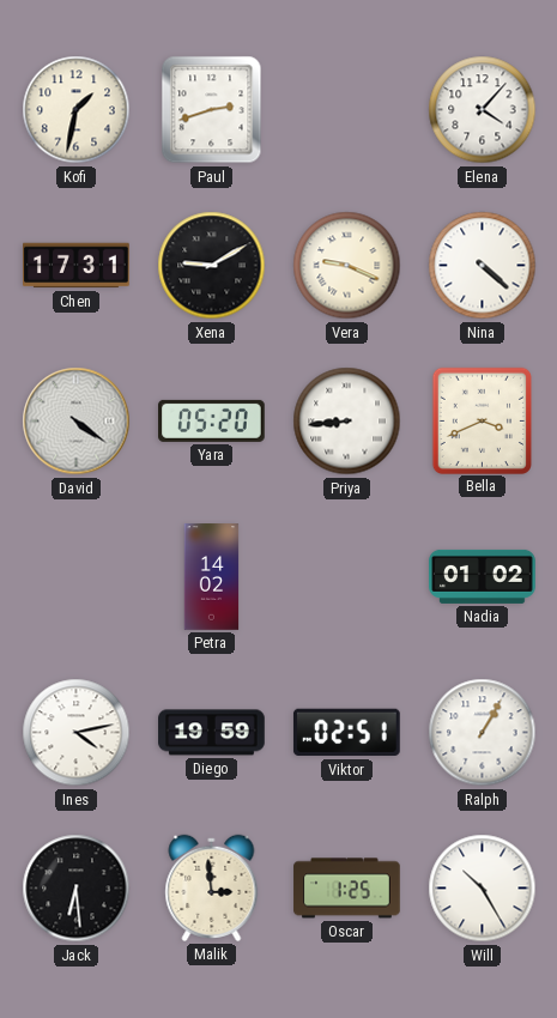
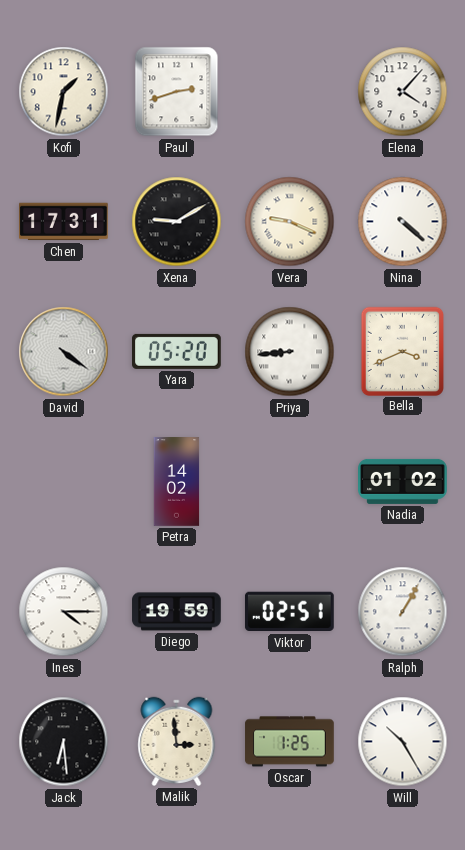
Ines: 4:13 -> 4:15
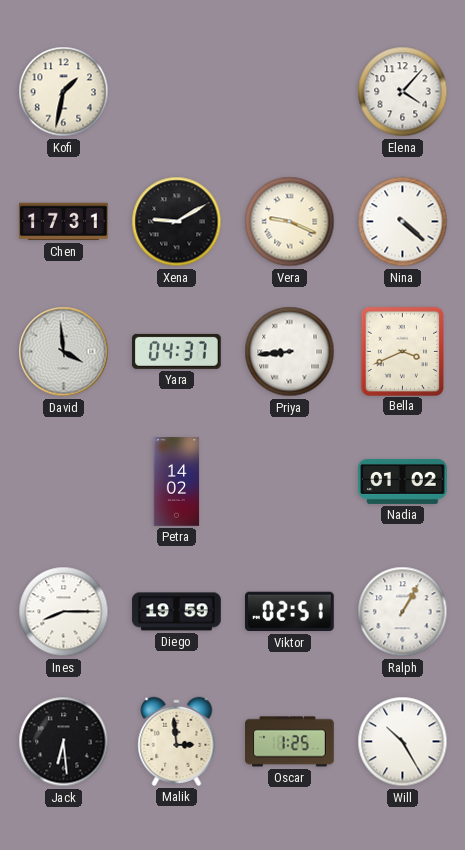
Paul: 2:42 -> none
David: 4:21 -> 3:59
Yara: 05:20 -> 04:37
Ines: 4:15 -> 8:15
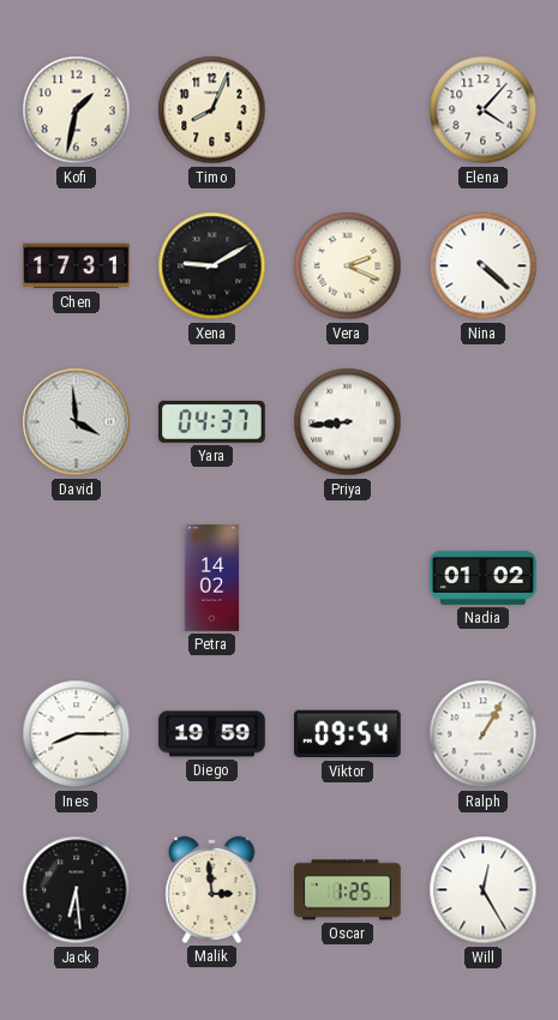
Timo: none -> 8:04
Vera: 9:19 -> 2:19
Bella: 3:41 -> none
Viktor: 02:51 -> 09:54
Will: 10:25 -> 12:25
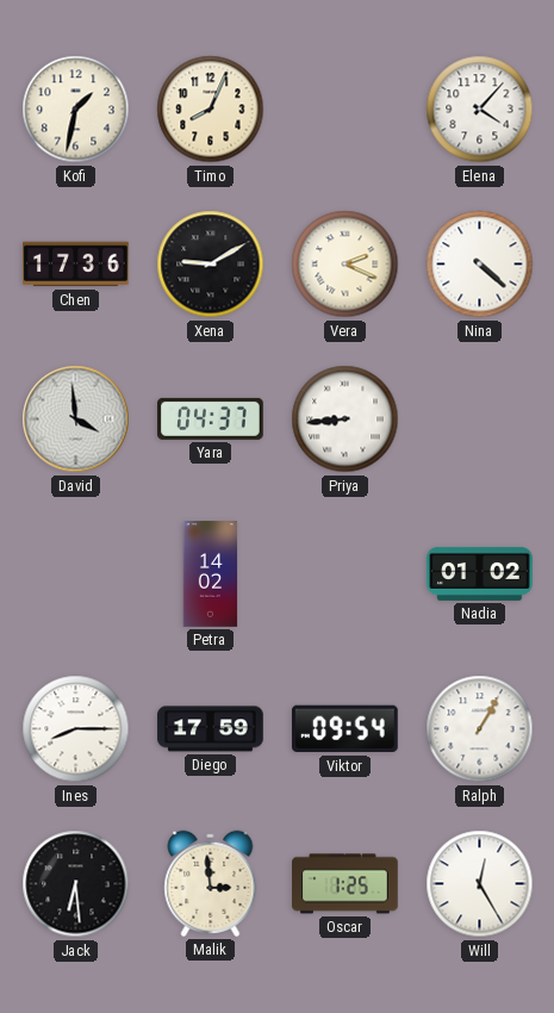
Chen: 17:31 -> 17:36
Diego: 19:59 -> 17:59
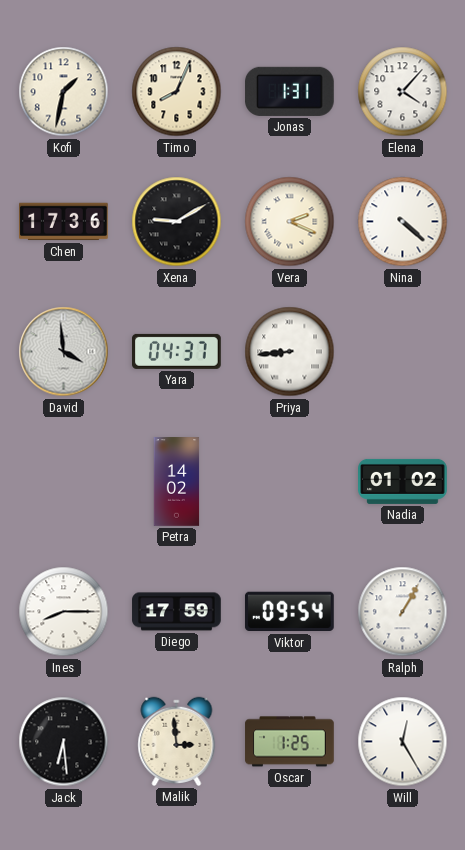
Jonas: none -> 1:31
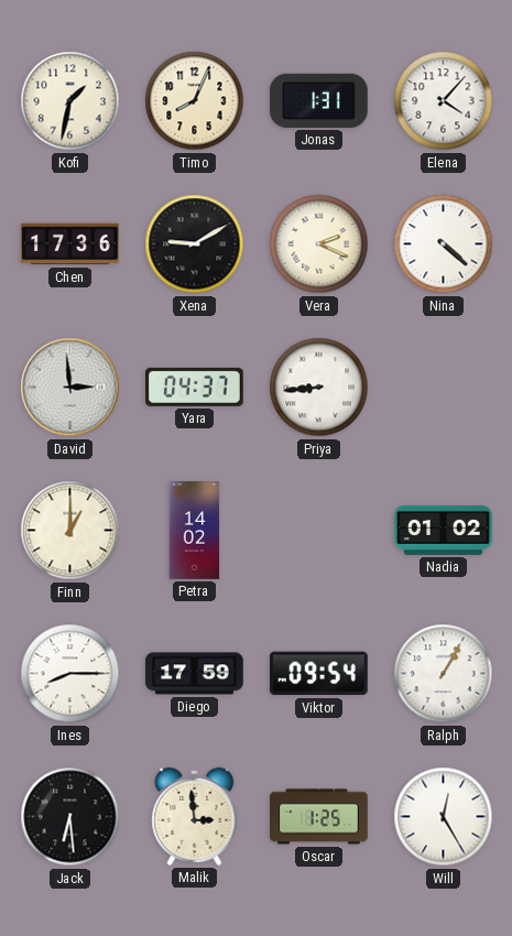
David: 3:59 -> 2:59
Finn: none -> 1:00
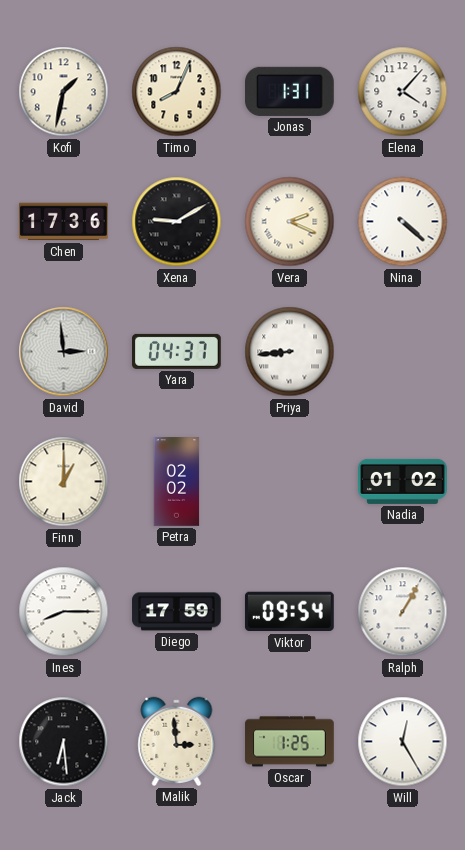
Petra: 14:02 -> 02:02
